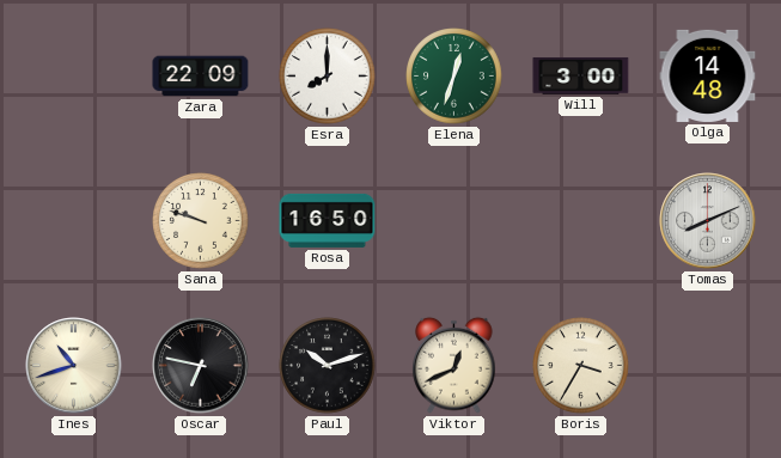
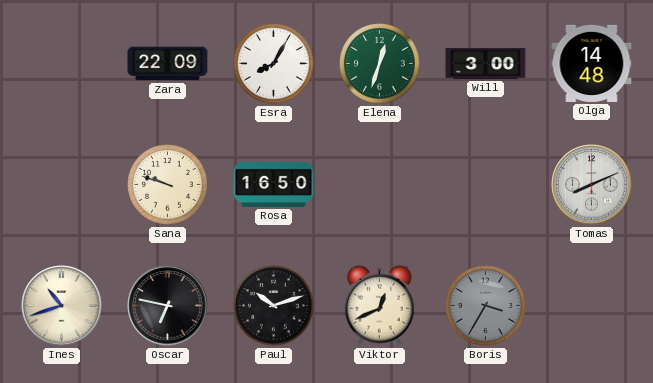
Esra: 8:00 -> 8:05
Boris dial: cream -> grey
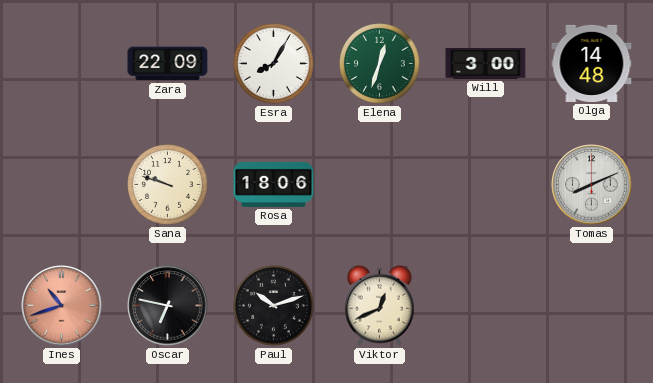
Rosa: 16:50 -> 18:06
Ines dial: cream -> salmon
Boris: 3:35 -> none
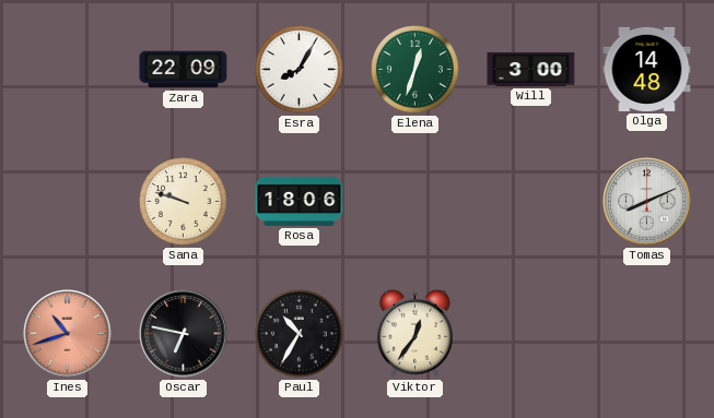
Paul: 10:12 -> 10:35
Viktor: 12:41 -> 12:36
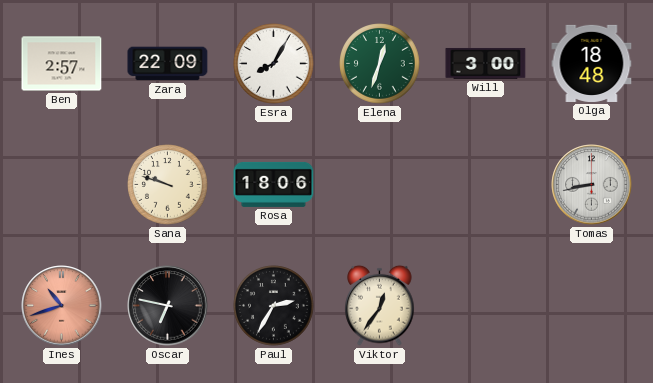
Ben: none -> 2:57
Olga: 14:48 -> 18:48
Tomas: 8:11 -> 8:43
Paul: 10:35 -> 2:35
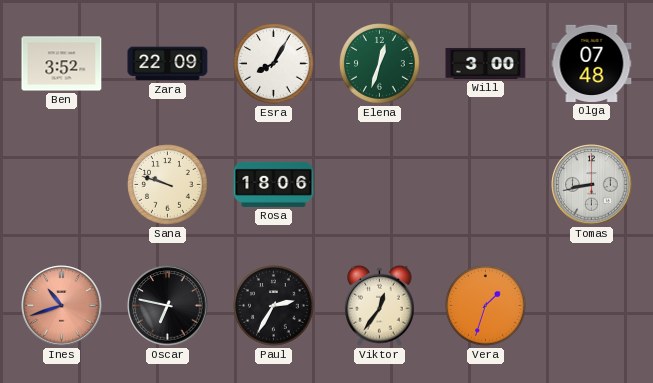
Ben: 2:57 -> 3:52
Olga: 18:48 -> 07:48
Vera: none -> 1:33
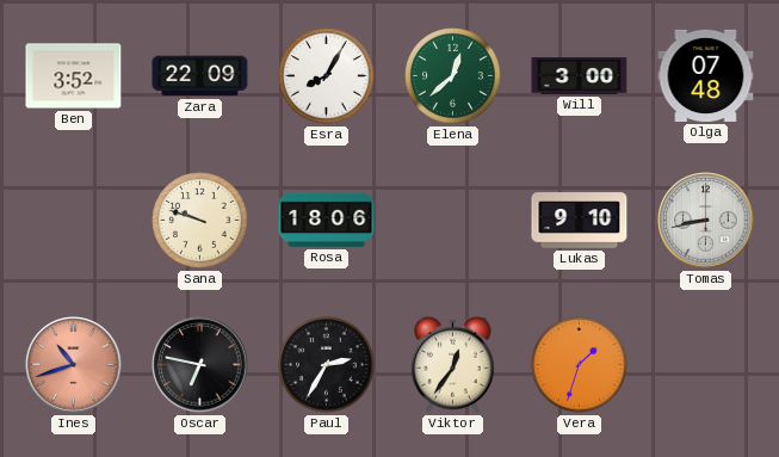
Elena: 12:33 -> 12:38
Lukas: none -> 9:10
